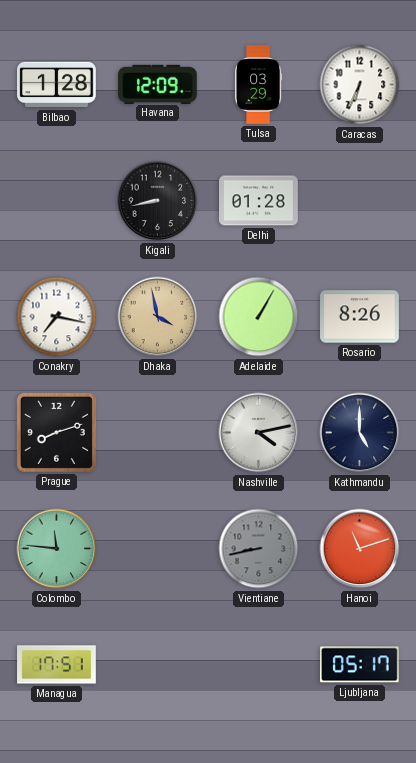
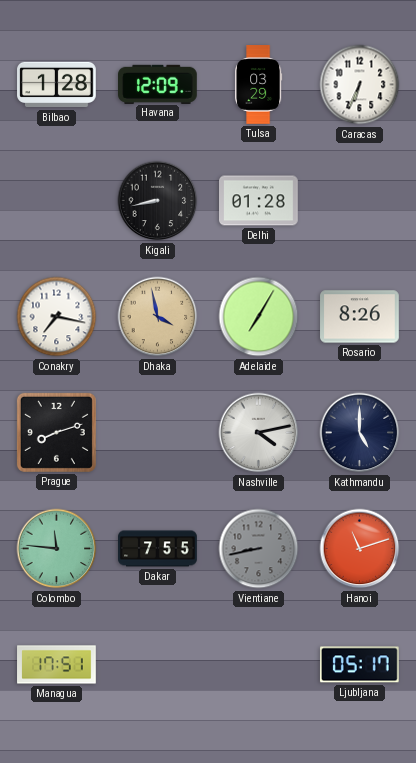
Adelaide: 1:05 -> 7:05
Dakar: none -> 7:55
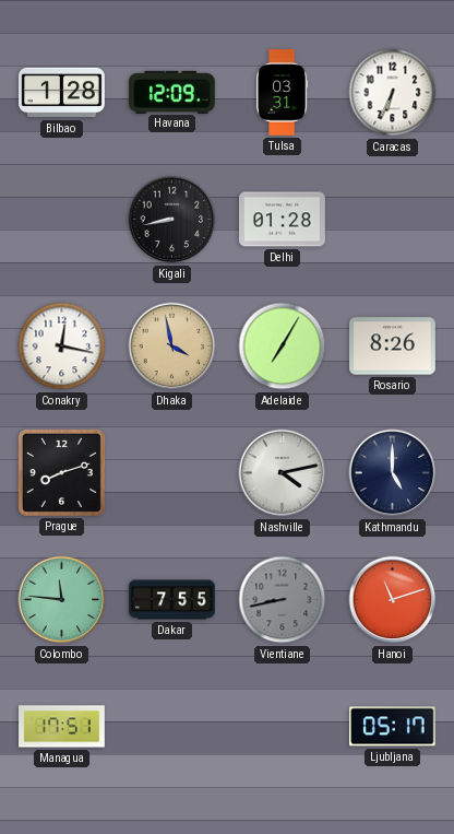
Tulsa: 03:29 -> 03:31
Conakry: 7:17 -> 12:17
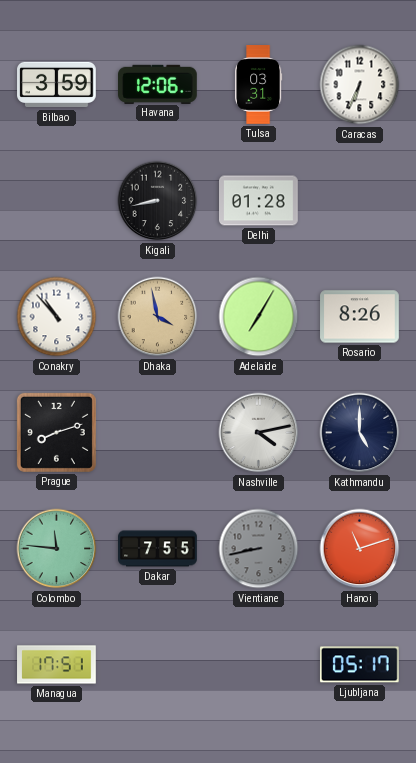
Bilbao: 1:28 -> 3:59
Havana: 12:09 -> 12:06
Conakry: 12:17 -> 10:53
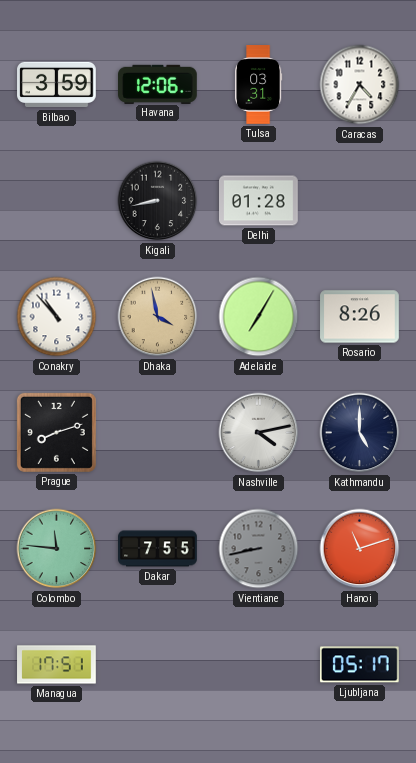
Caracas: 6:34 -> 4:35
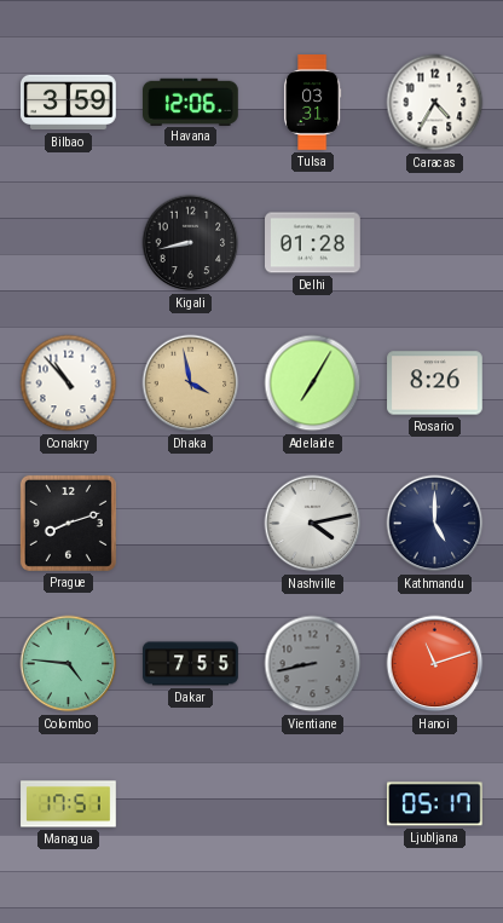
Colombo: 11:46 -> 4:46
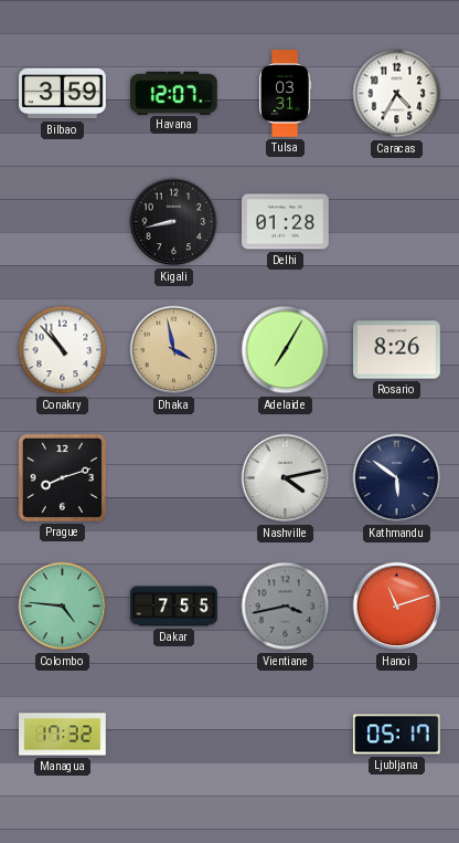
Havana: 12:06 -> 12:07
Kathmandu: 5:00 -> 5:51
Vientiane: 8:43 -> 3:43
Managua: 17:51 -> 17:32
